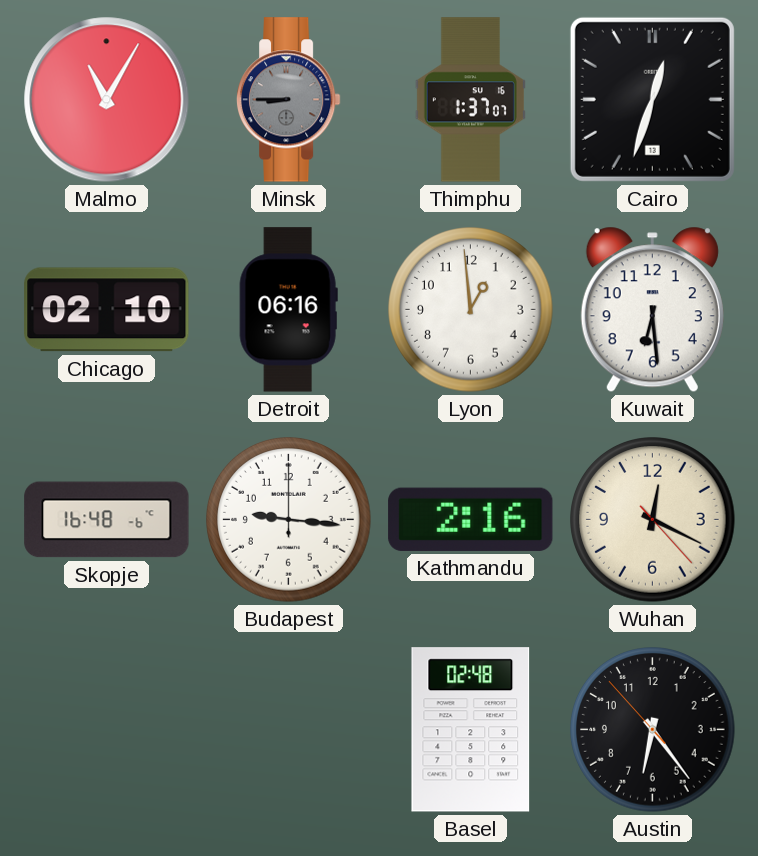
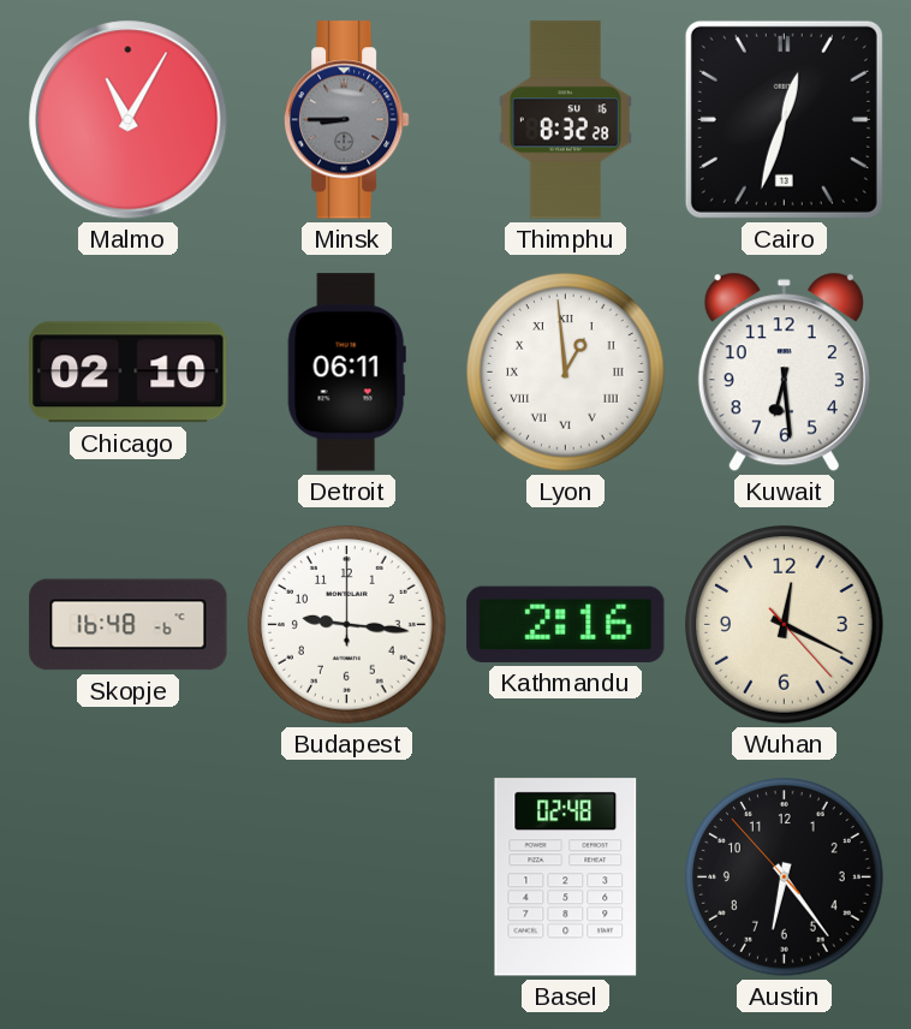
Thimphu: 1:37 -> 8:32
Detroit: 06:16 -> 06:11
Lyon numerals: Arabic -> Roman
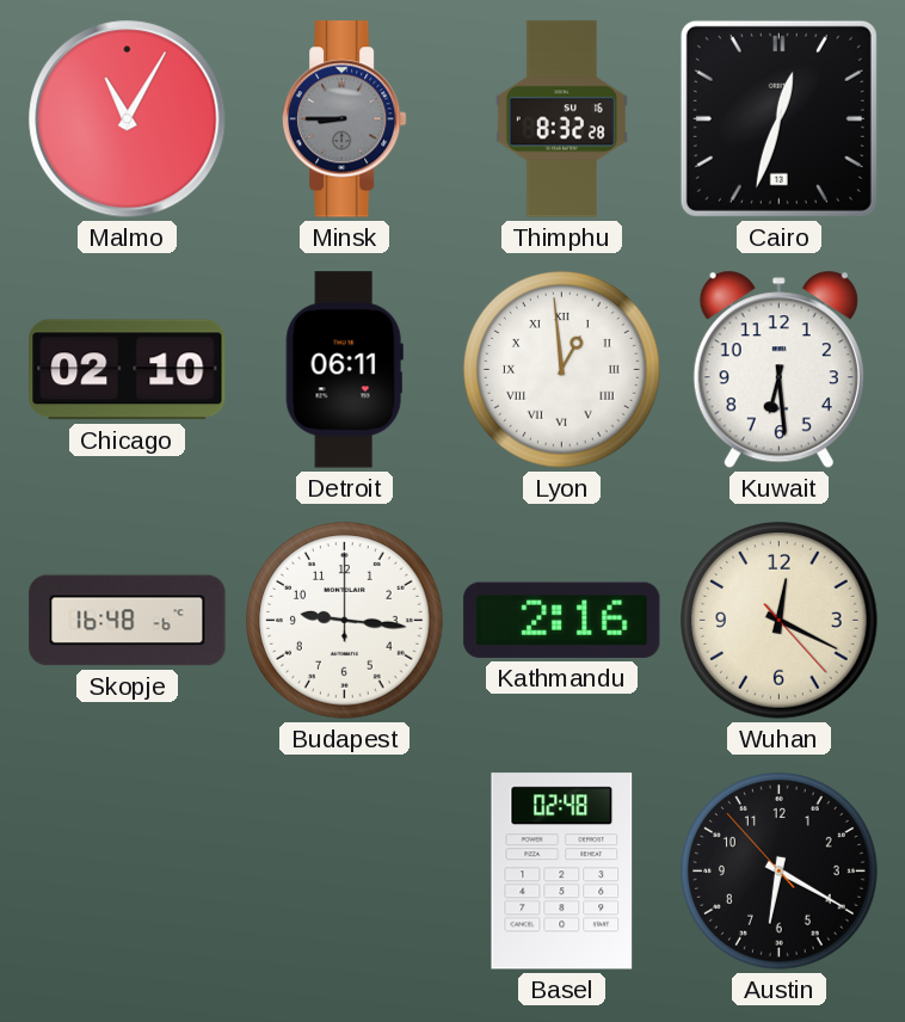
Austin: 6:23 -> 6:19
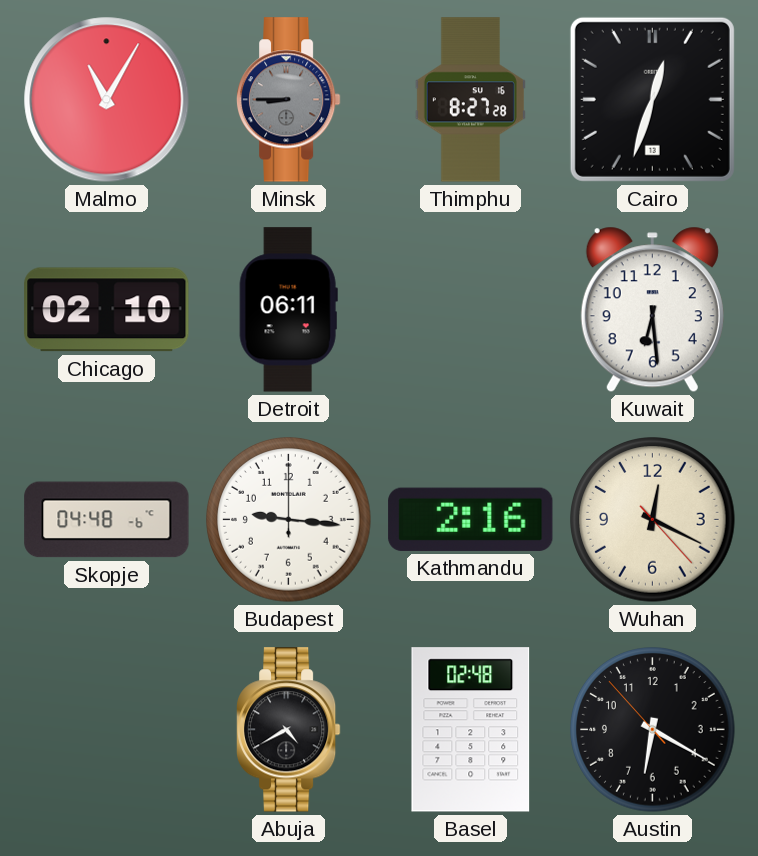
Thimphu: 8:32 -> 8:27
Lyon: 12:59 -> none
Skopje: 16:48 -> 04:48
Abuja: none -> 4:40
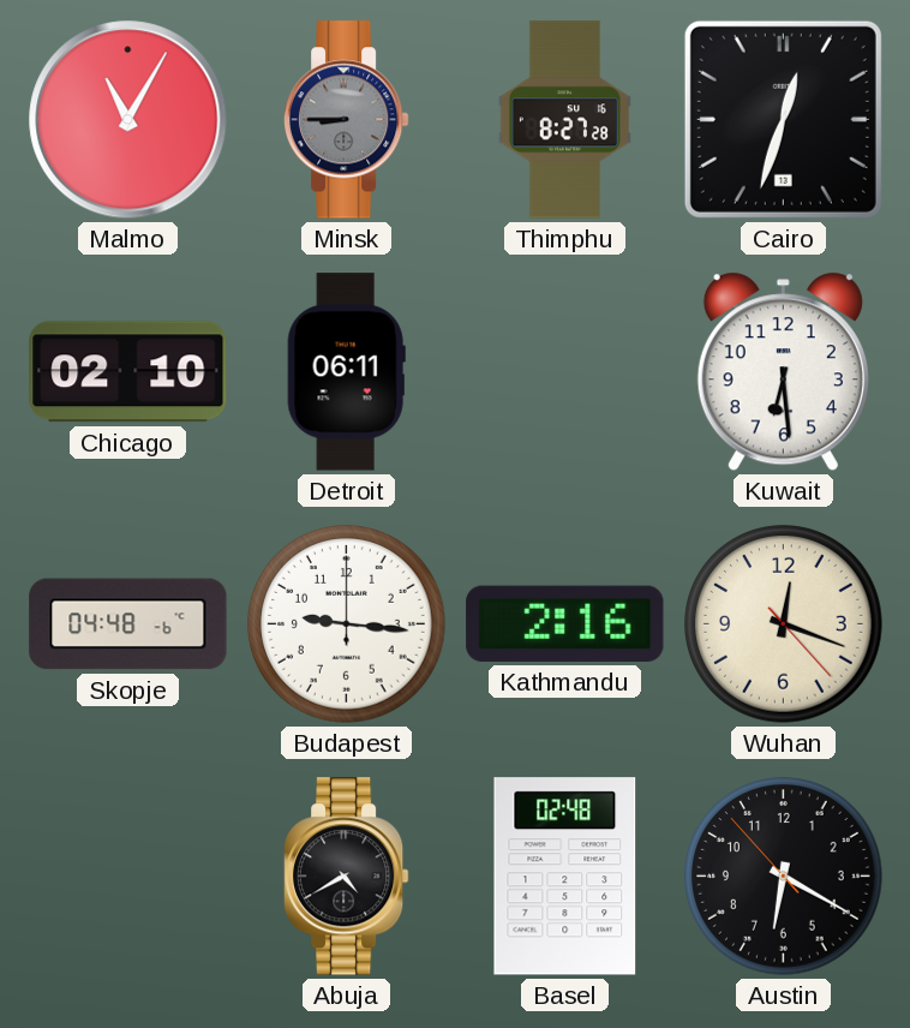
Wuhan: 12:19 -> 12:18
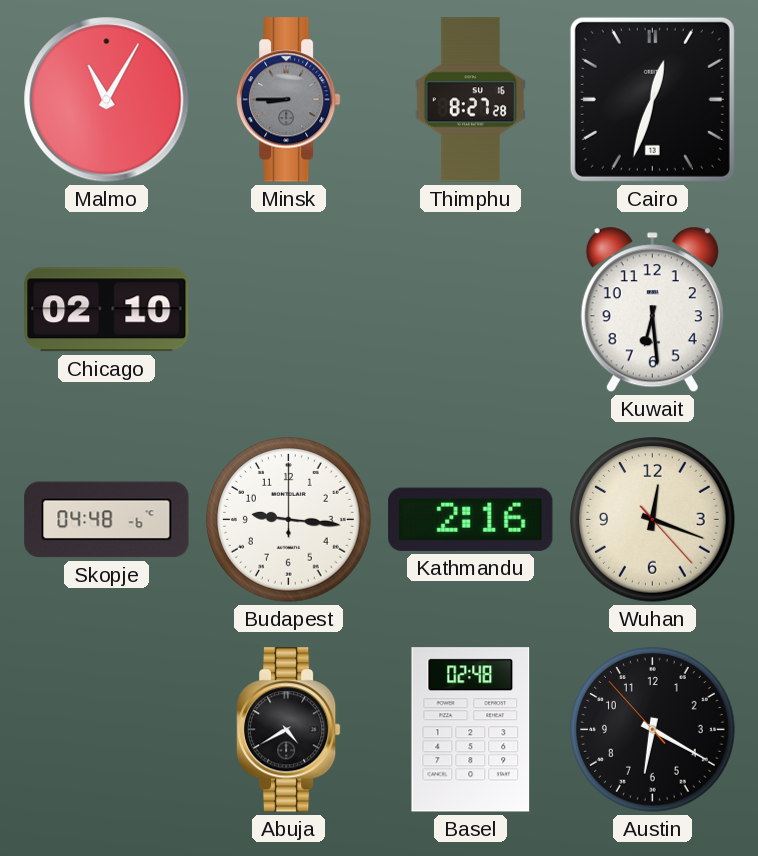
Detroit: 06:11 -> none
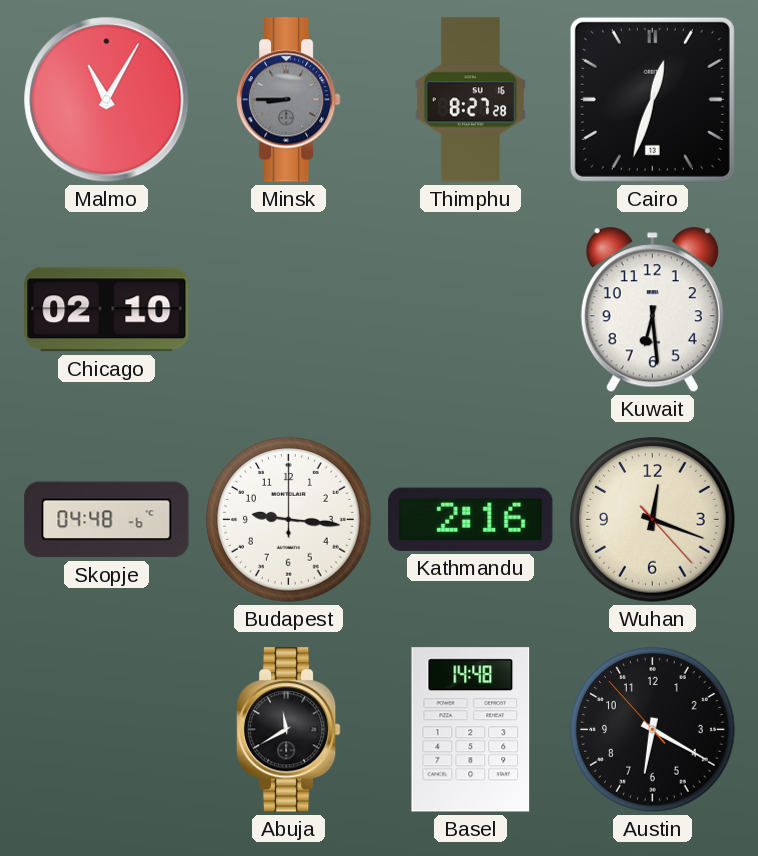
Abuja: 4:40 -> 11:40
Basel: 02:48 -> 14:48
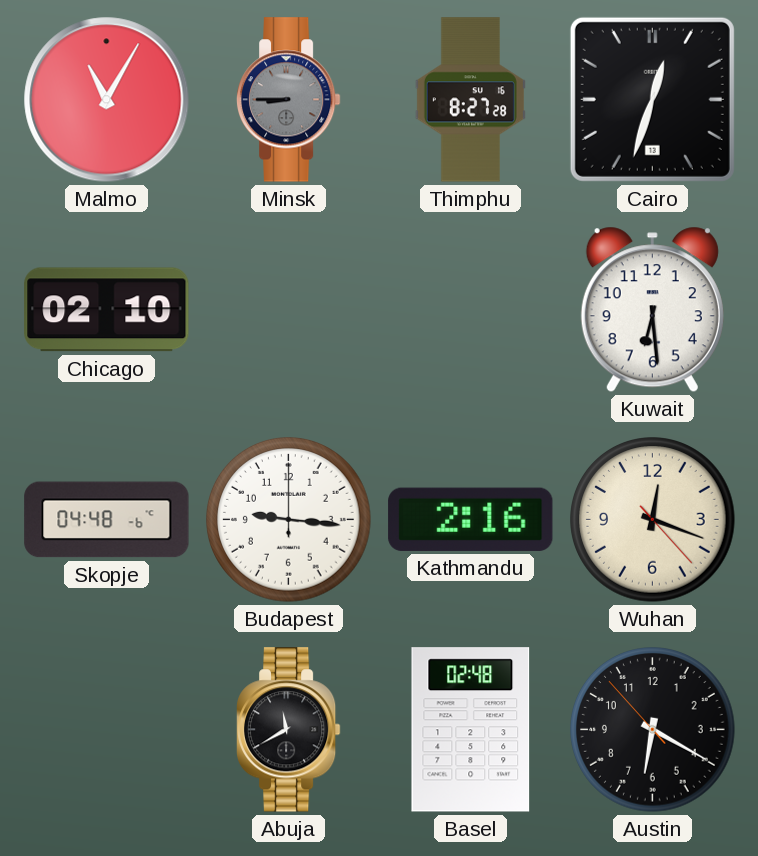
Basel: 14:48 -> 02:48
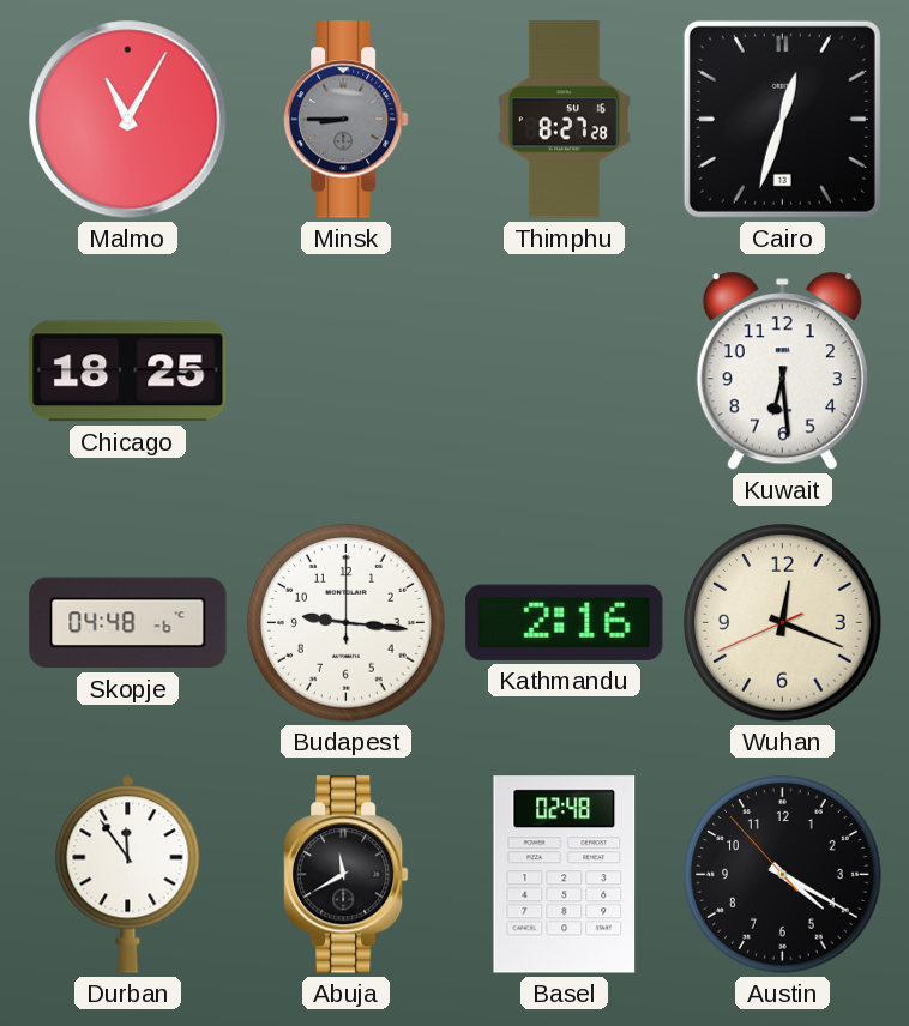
Chicago: 02:10 -> 18:25
Wuhan: 12:18:23 -> 12:18:41
Durban: none -> 11:54
Austin: 6:19 -> 4:19
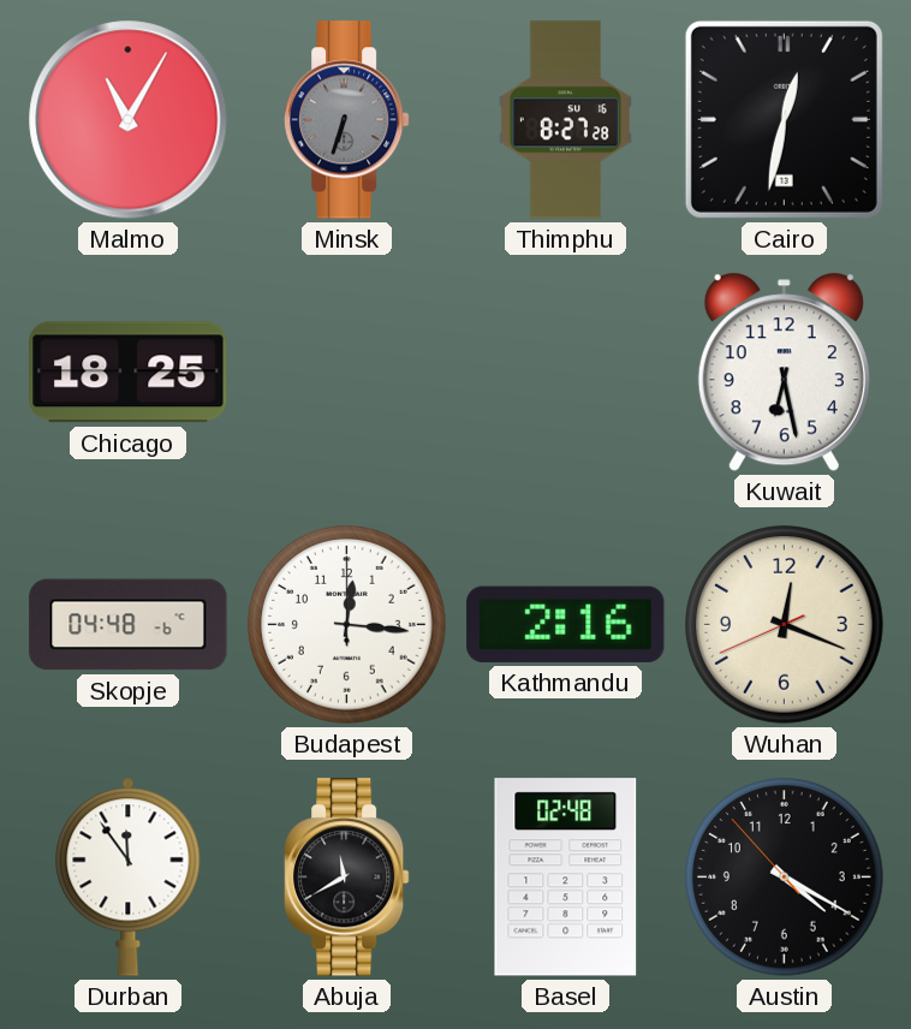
Minsk: 8:45 -> 6:33
Cairo: 12:33 -> 12:32
Kuwait: 6:29 -> 6:28
Budapest: 9:16 -> 12:16
